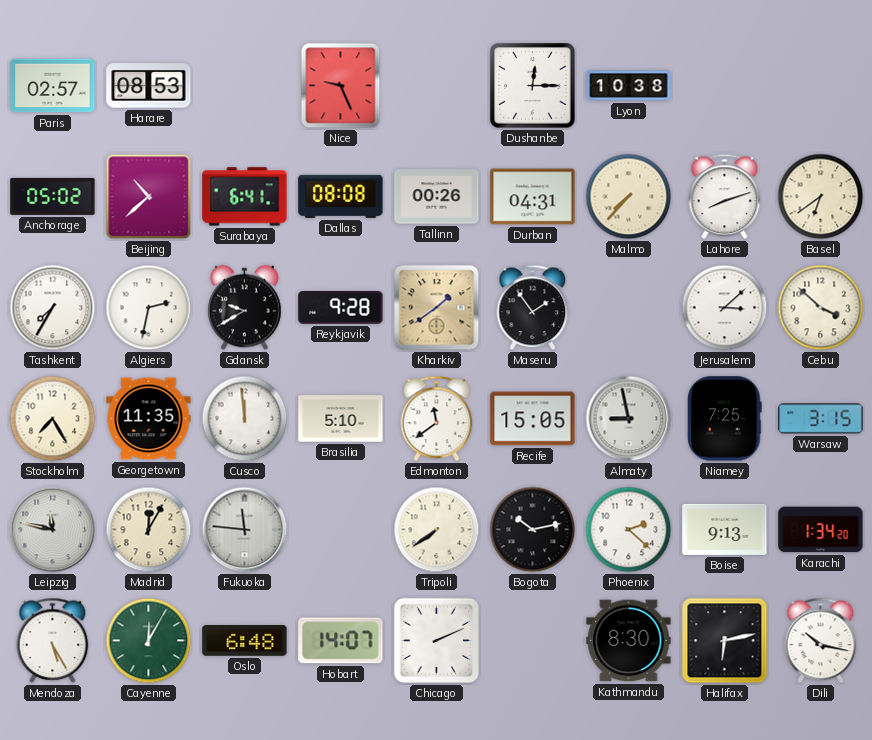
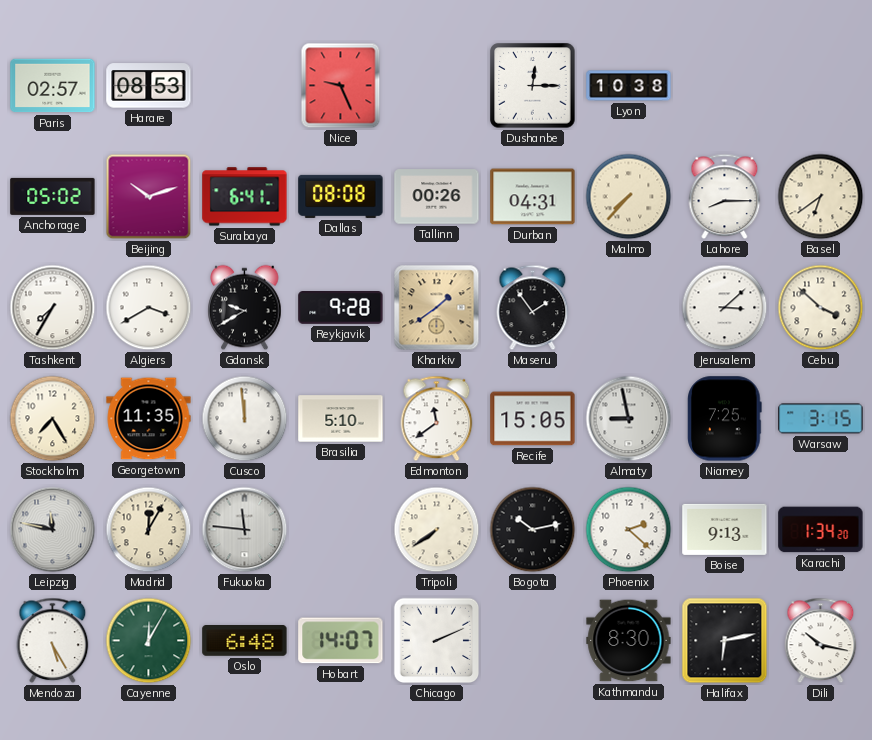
Beijing: 10:38 -> 10:12
Lahore: 8:12 -> 8:15
Algiers: 2:32 -> 3:40
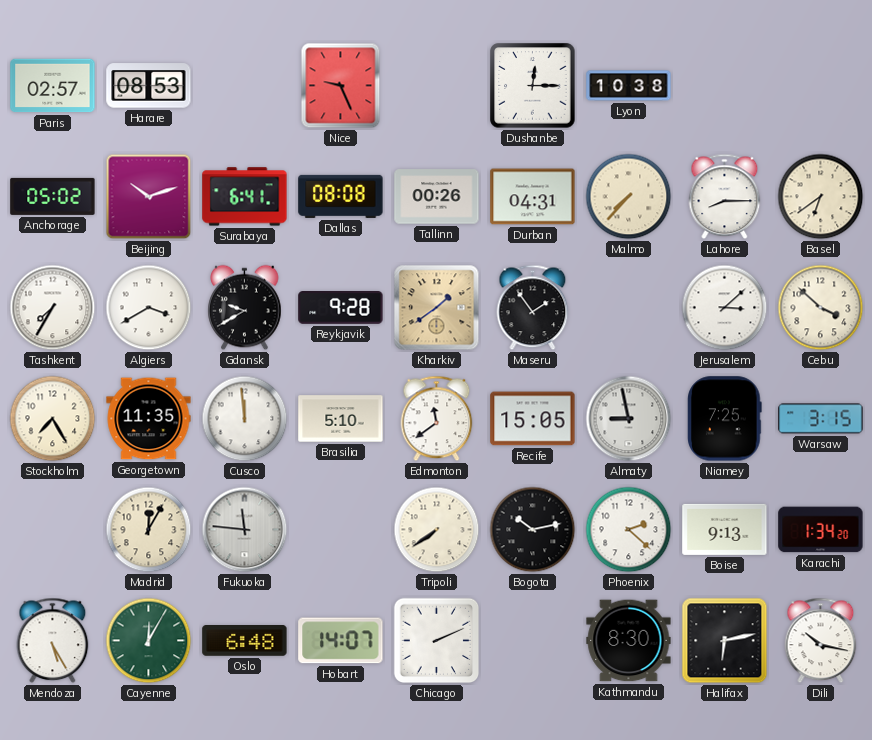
Leipzig: 11:47 -> none
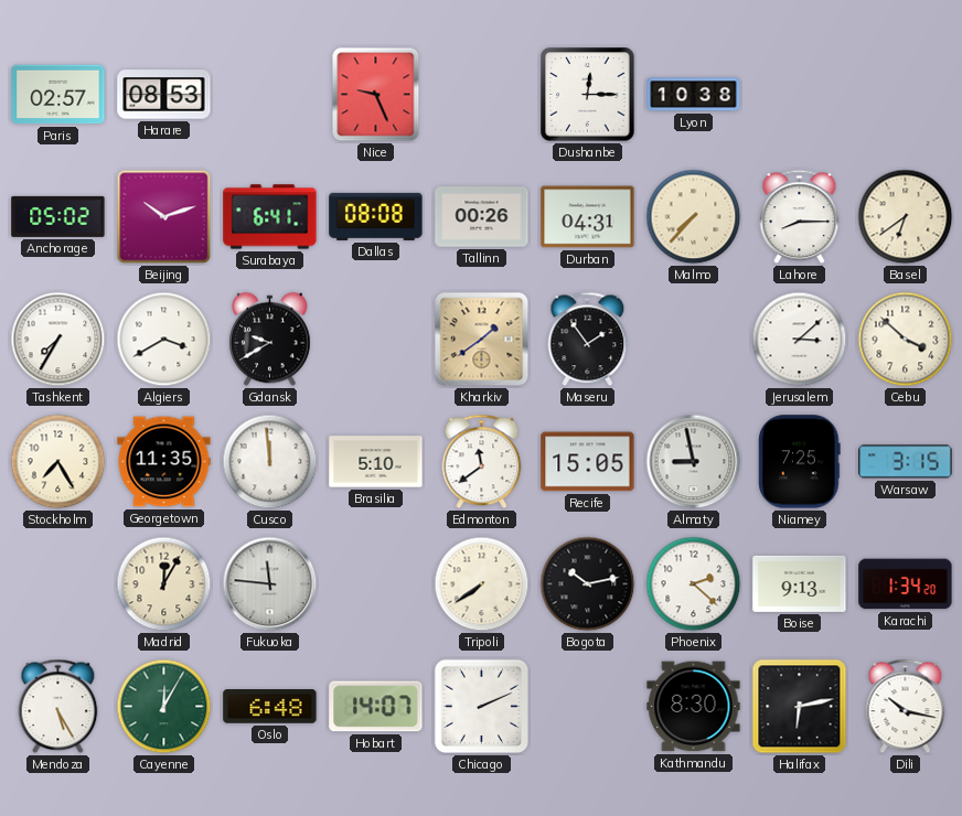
Reykjavik: 9:28 -> none
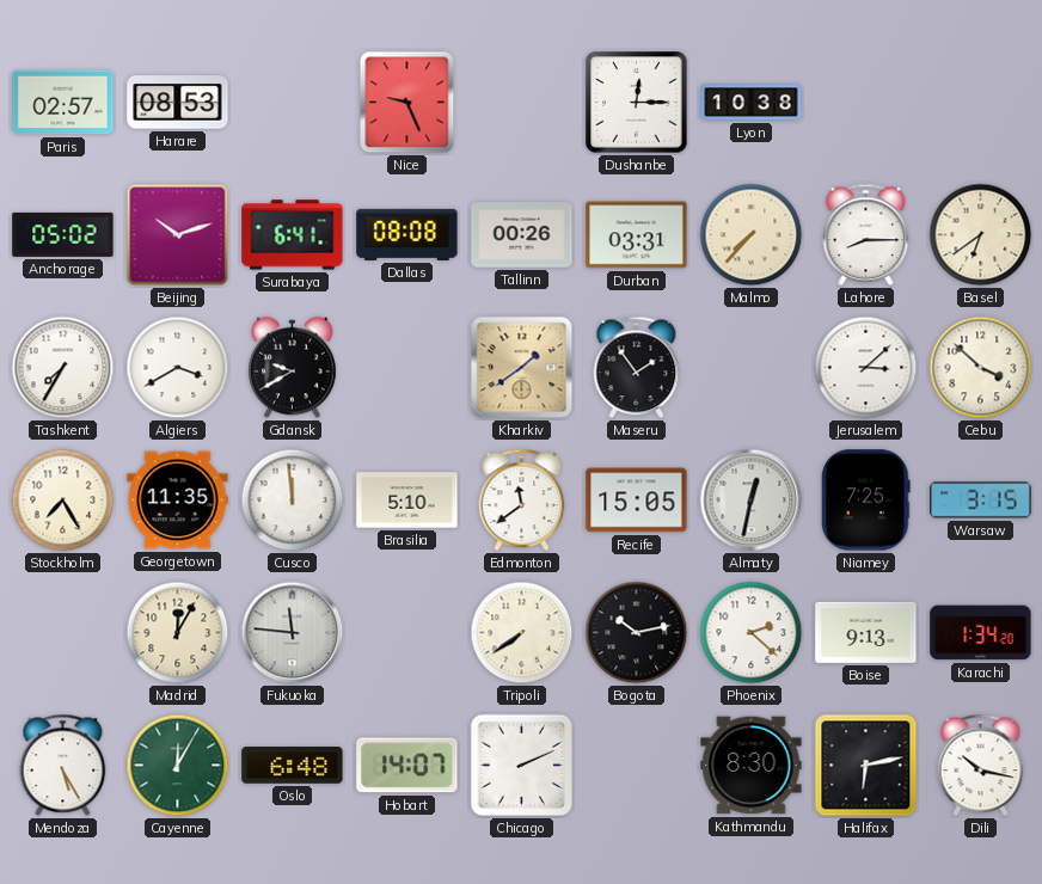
Durban: 04:31 -> 03:31
Almaty: 8:58 -> 12:32
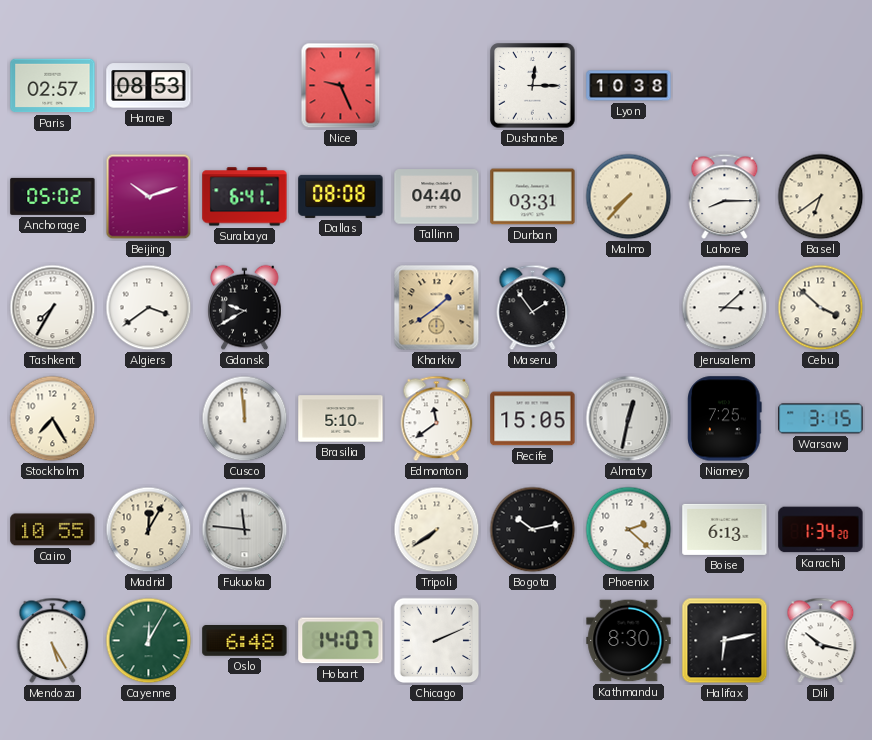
Tallinn: 00:26 -> 04:40
Algiers: 3:40 -> 3:39
Georgetown: 11:35 -> none
Cairo: none -> 10:55
Boise: 9:13 -> 6:13
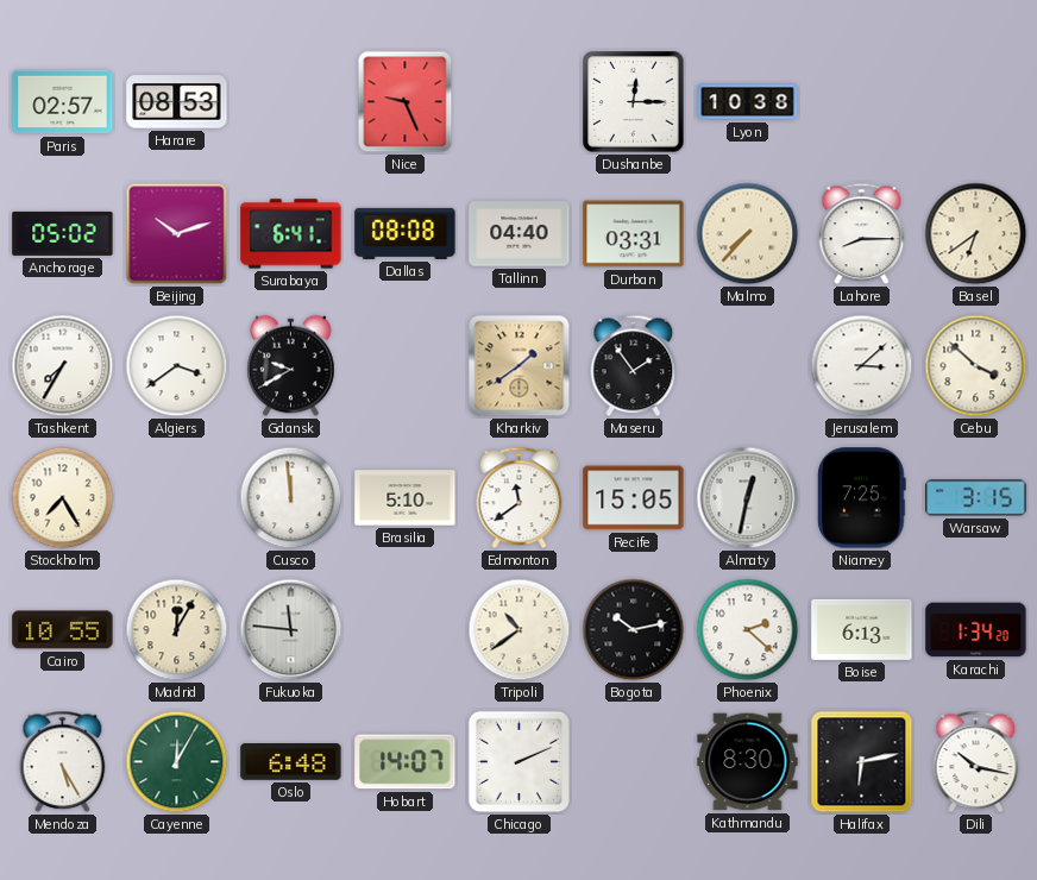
Tripoli: 7:39 -> 10:39
